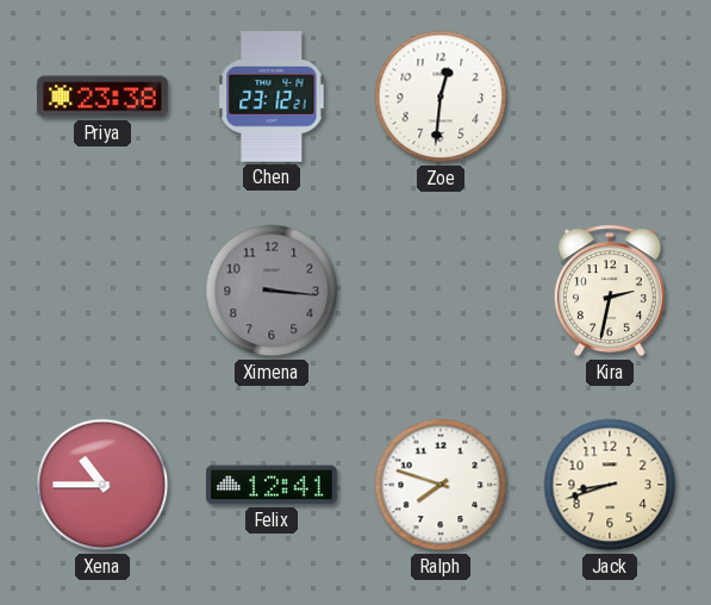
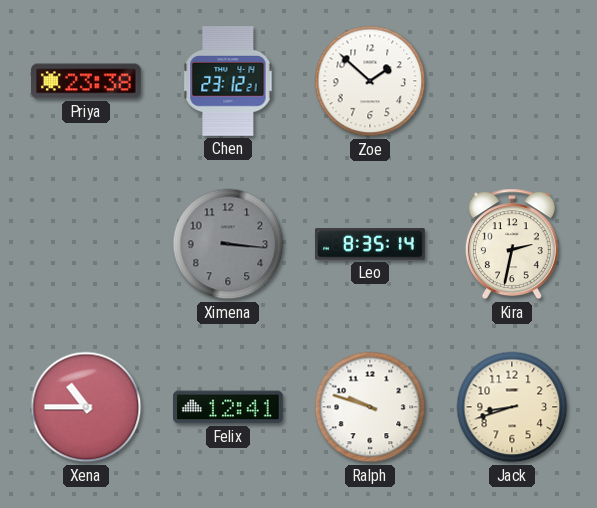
Zoe: 12:31 -> 1:52
Leo: none -> 8:35
Ralph: 7:48 -> 9:48
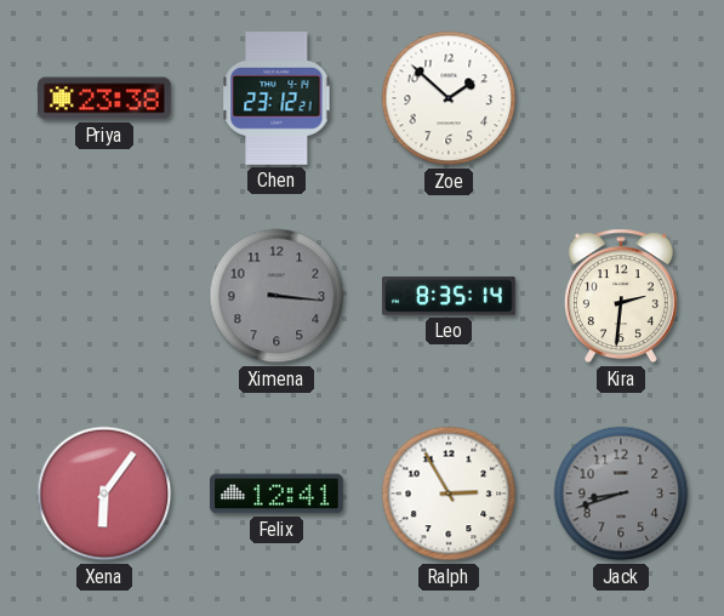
Kira: 2:32 -> 2:31
Xena: 10:45 -> 6:06
Ralph: 9:48 -> 2:55
Jack dial: cream -> grey
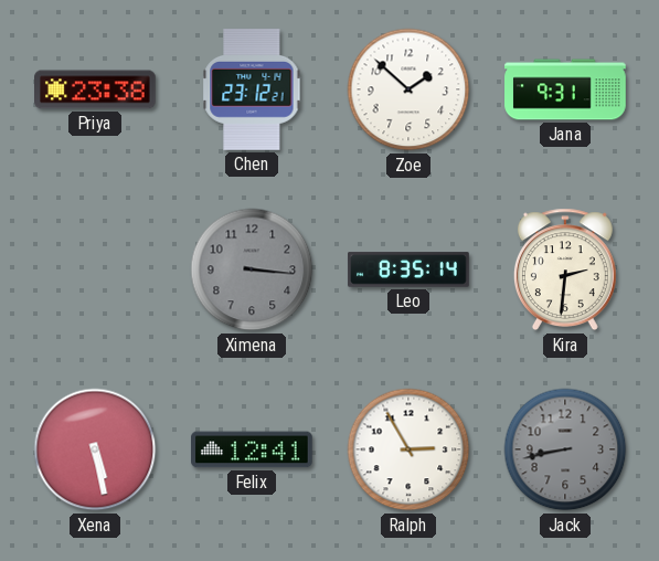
Jana: none -> 9:31
Xena: 6:06 -> 5:28
Jack: 8:42 -> 8:43
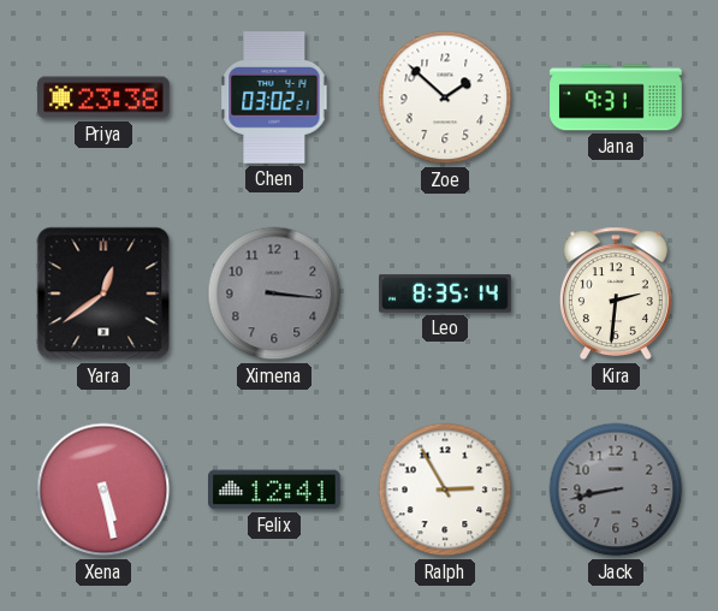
Chen: 23:12 -> 03:02
Yara: none -> 12:39
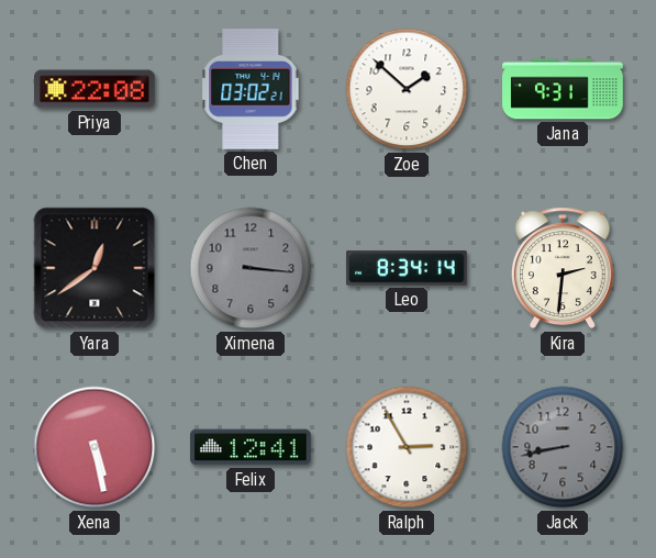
Priya: 23:38 -> 22:08
Leo: 8:35 -> 8:34
